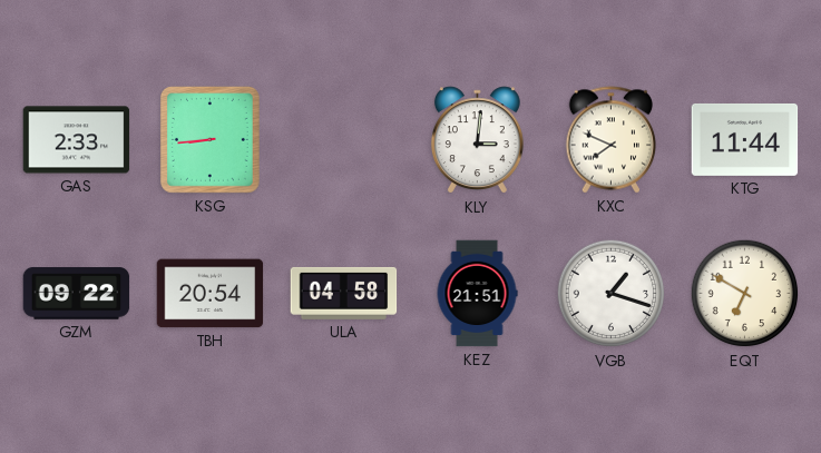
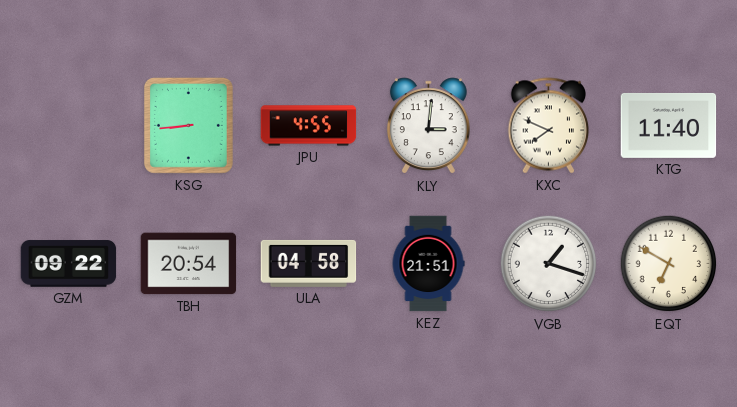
GAS: 2:33 -> none
JPU: none -> 4:55
KTG: 11:44 -> 11:40
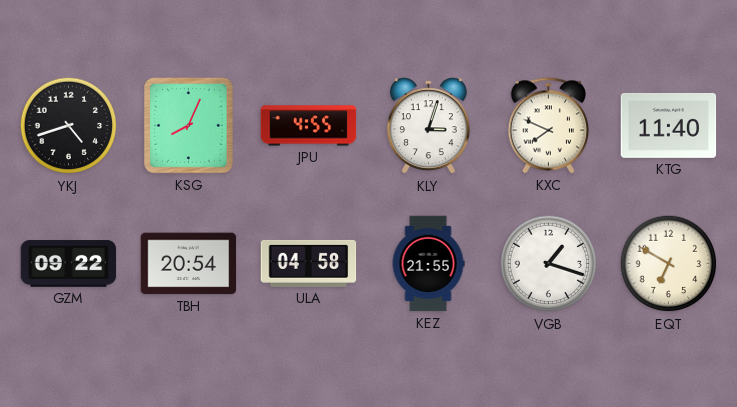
YKJ: none -> 4:42
KSG: 8:44 -> 8:04
KLY: 3:01 -> 3:03
KEZ: 21:51 -> 21:55
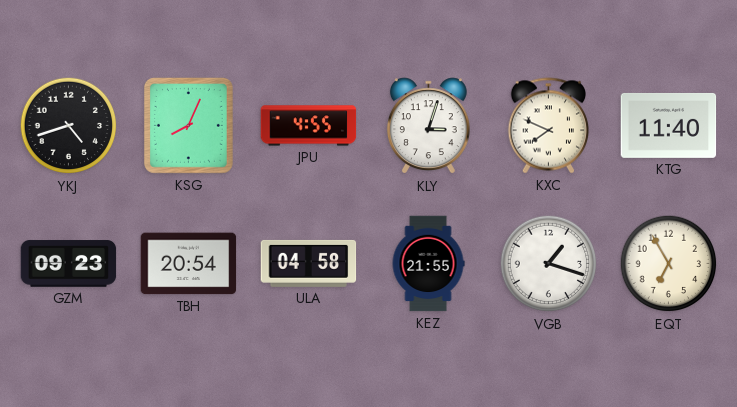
GZM: 09:22 -> 09:23
EQT: 6:50 -> 6:55
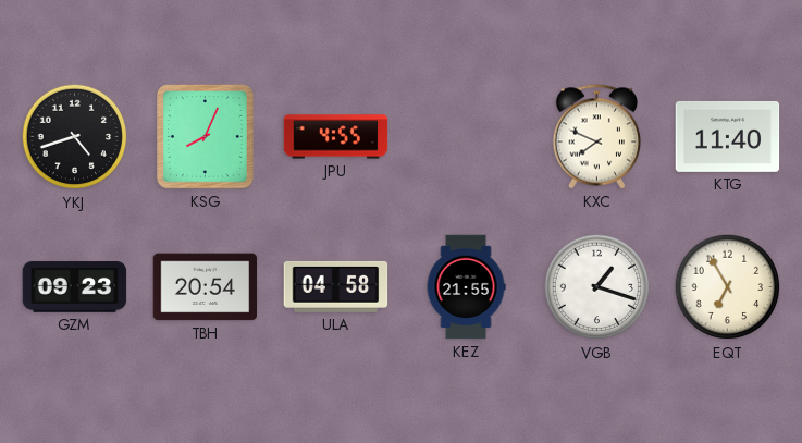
KLY: 3:03 -> none
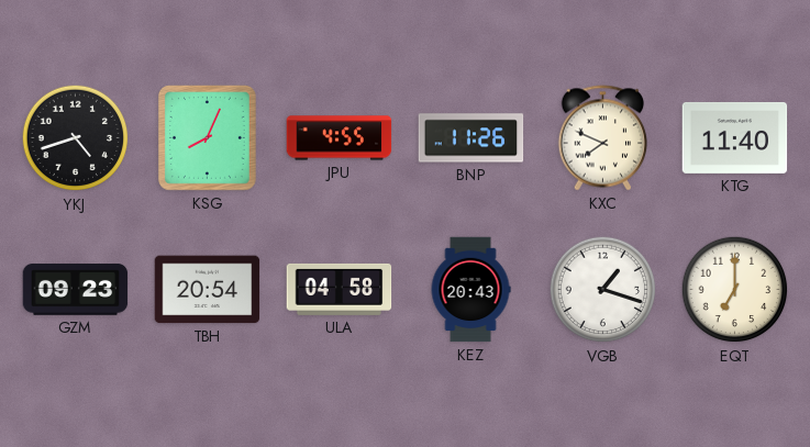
BNP: none -> 11:26
KEZ: 21:55 -> 20:43
EQT: 6:55 -> 7:00
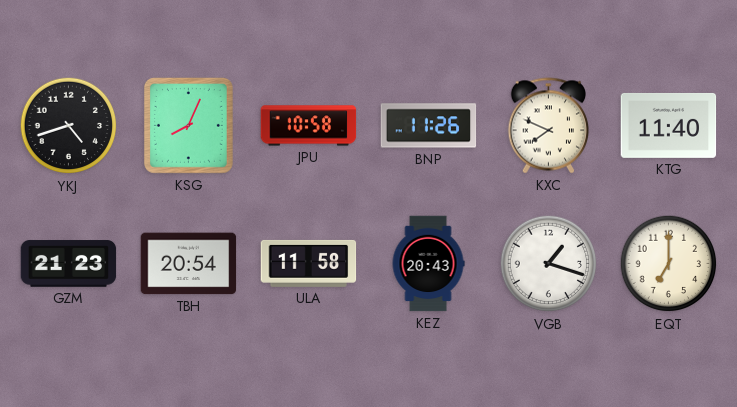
JPU: 4:55 -> 10:58
GZM: 09:23 -> 21:23
ULA: 04:58 -> 11:58
